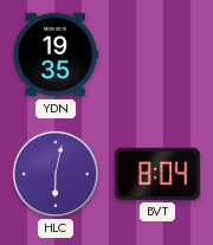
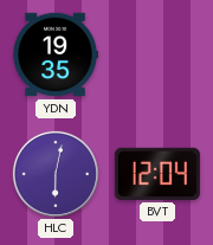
BVT: 8:04 -> 12:04
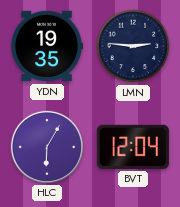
LMN: none -> 2:46
HLC: 6:02 -> 6:05
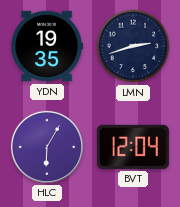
LMN: 2:46 -> 2:42
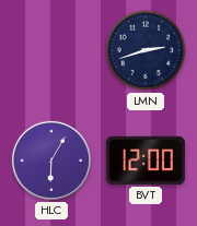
YDN: 19:35 -> none
BVT: 12:04 -> 12:00
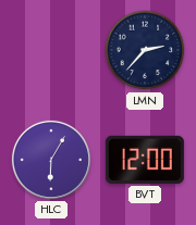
LMN: 2:42 -> 2:37
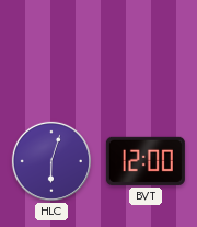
LMN: 2:37 -> none
HLC: 6:05 -> 6:03
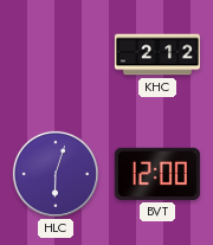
KHC: none -> 2:12
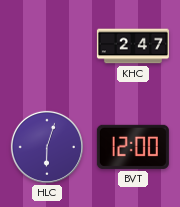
KHC: 2:12 -> 2:47
